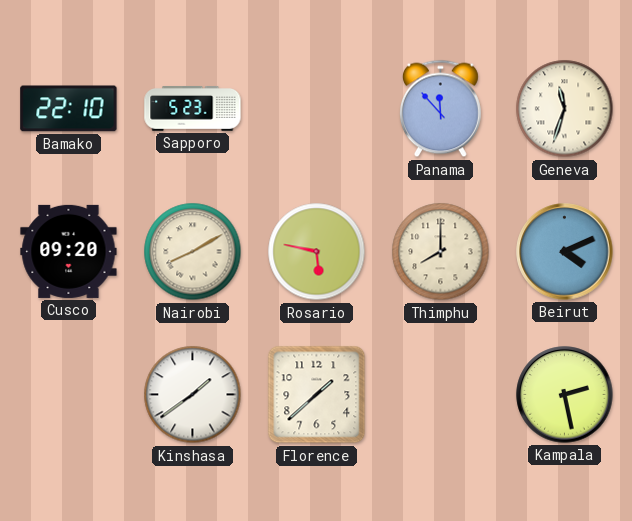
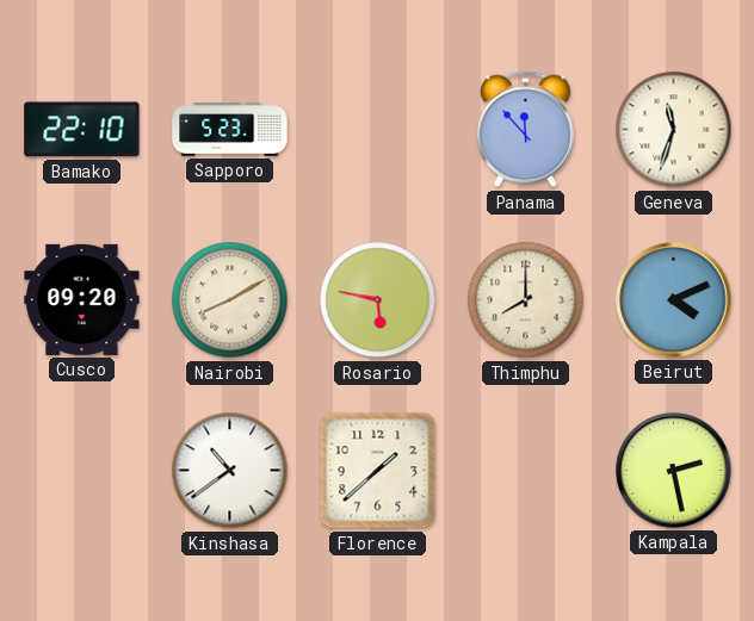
Kinshasa: 1:39 -> 10:39
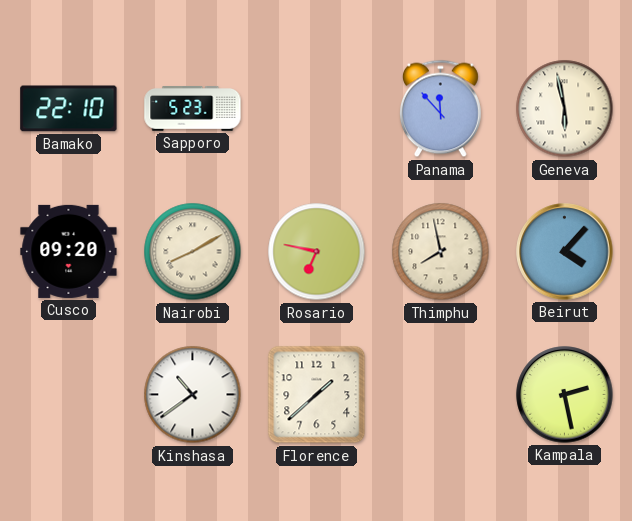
Geneva: 11:33 -> 5:58
Rosario: 5:47 -> 6:47
Thimphu: 8:00 -> 7:58
Beirut: 4:11 -> 4:07
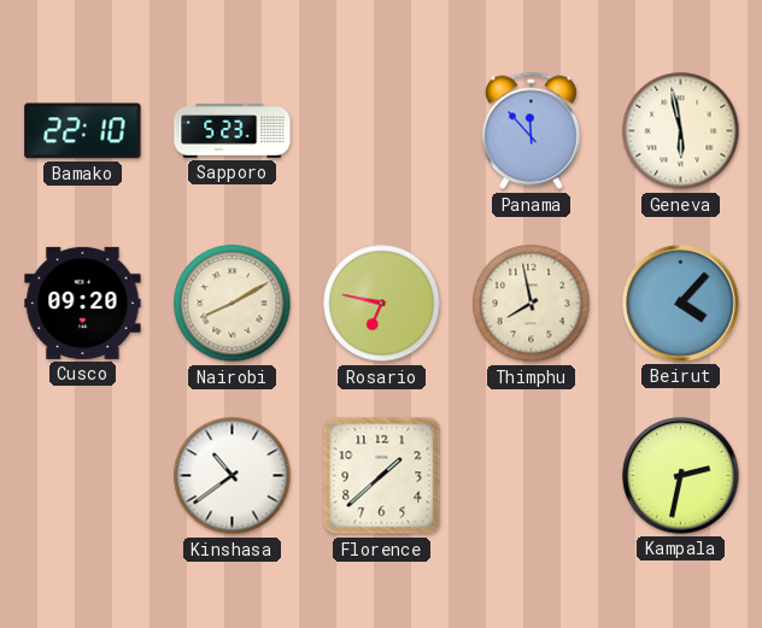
Kampala: 2:28 -> 2:32
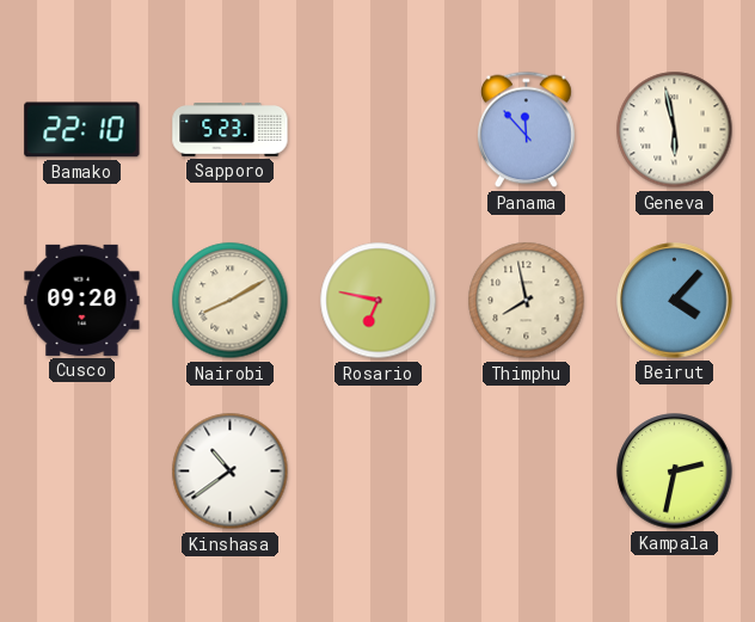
Florence: 1:38 -> none
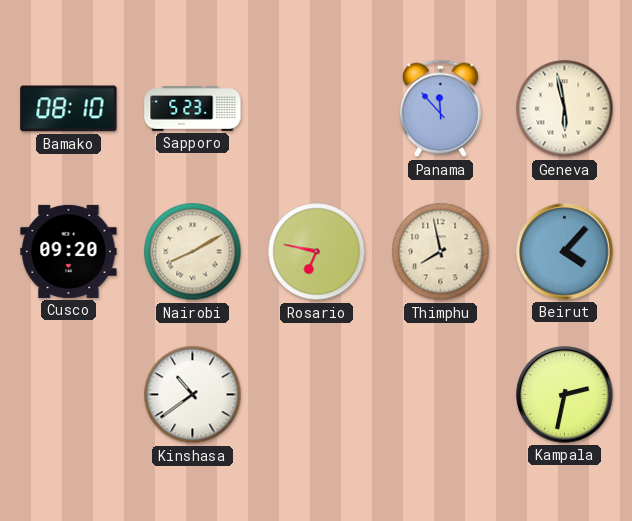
Bamako: 22:10 -> 08:10
